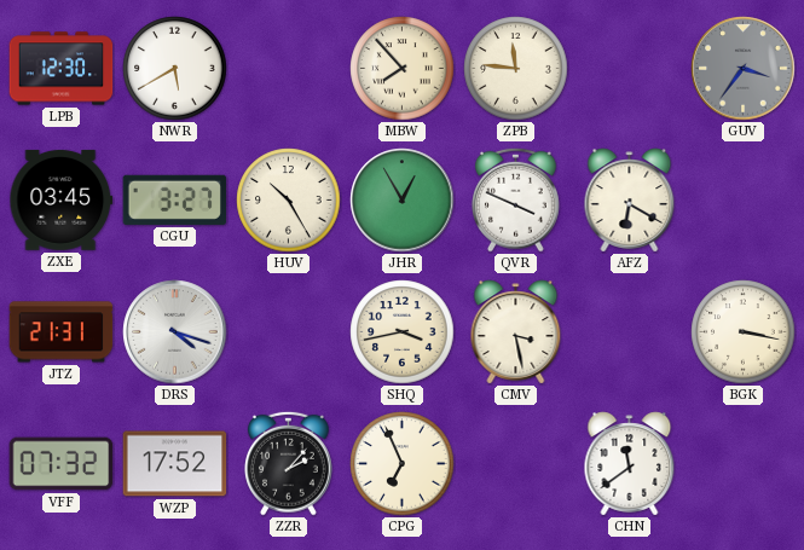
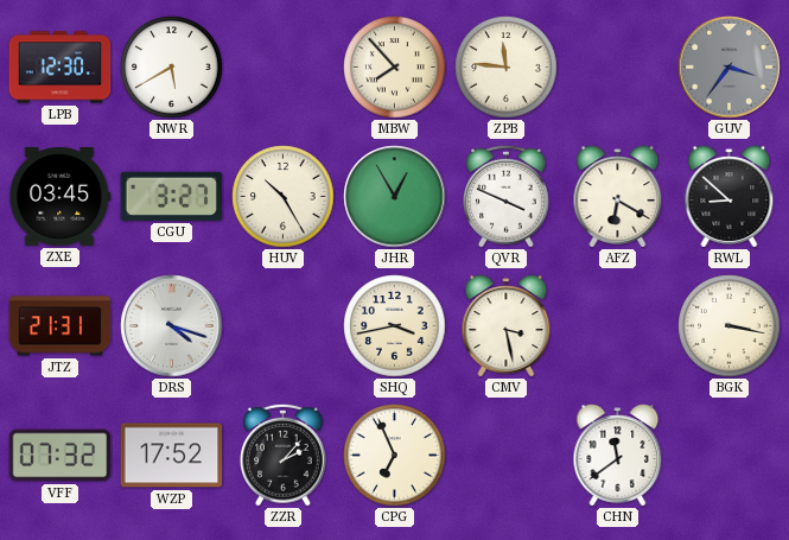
RWL: none -> 8:52
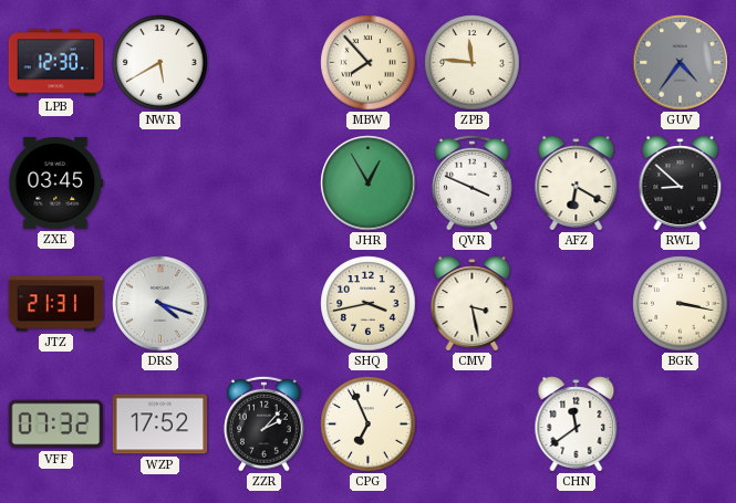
GUV: 3:36 -> 4:36
CGU: 3:27 -> none
HUV: 10:25 -> none
